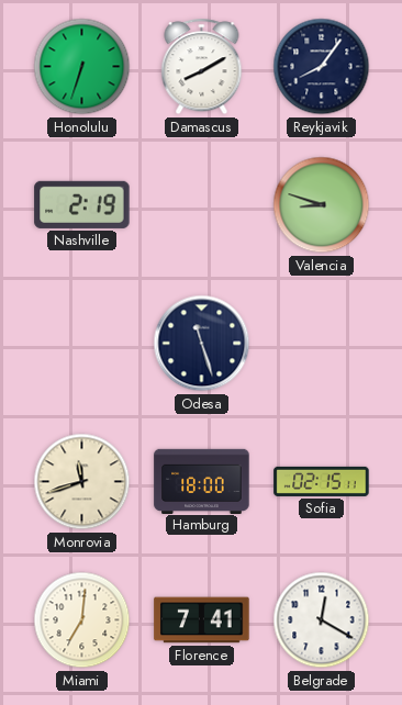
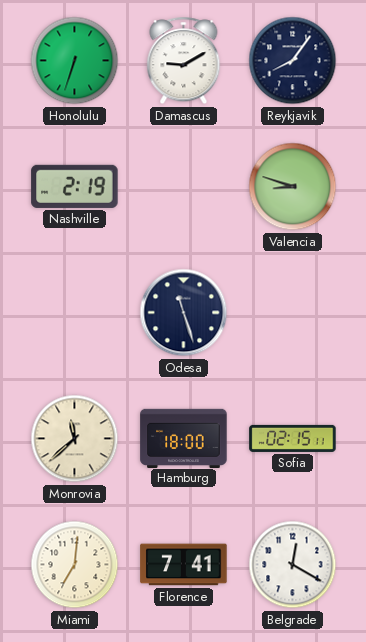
Damascus: 8:10 -> 9:10
Monrovia: 11:42 -> 11:38
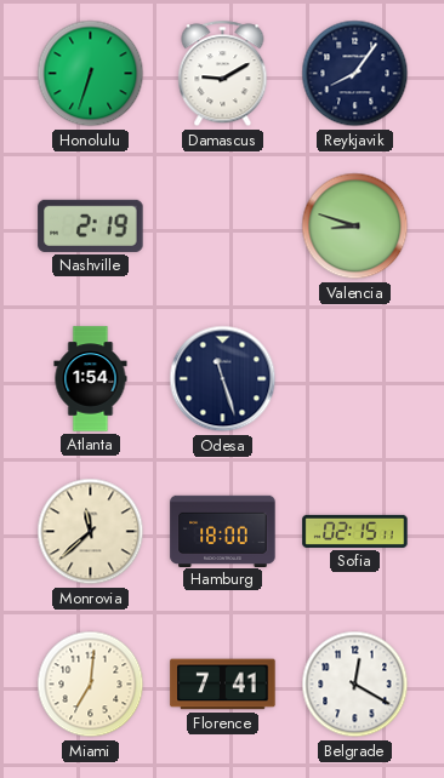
Atlanta: none -> 1:54
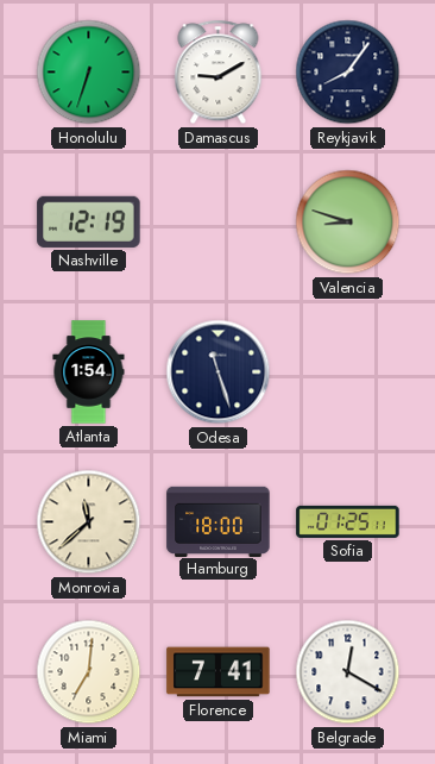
Nashville: 2:19 -> 12:19
Sofia: 02:15 -> 01:25
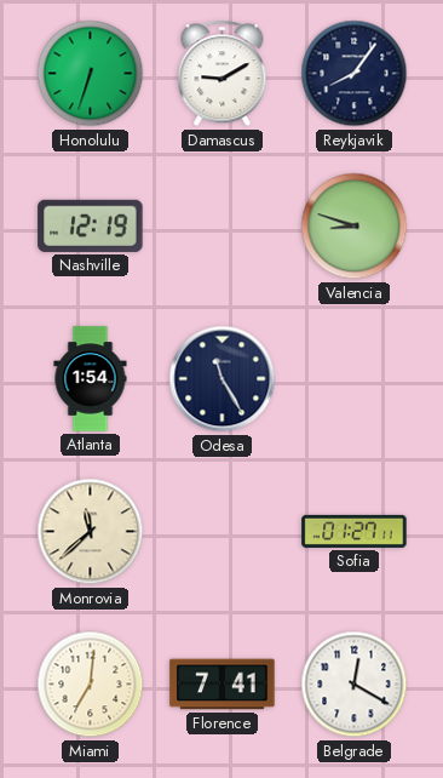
Odesa: 11:27 -> 11:25
Hamburg: 18:00 -> none
Sofia: 01:25 -> 01:27
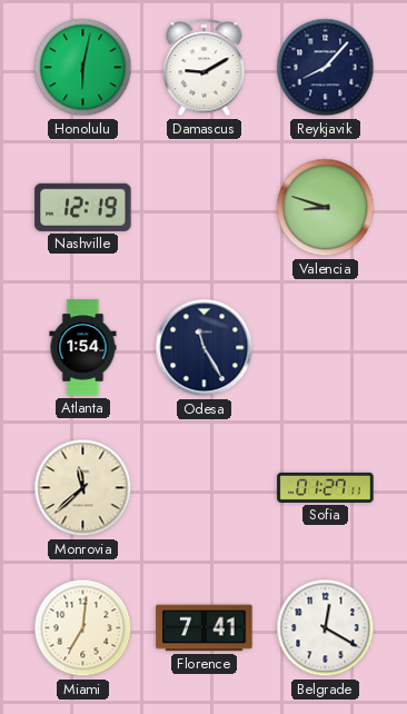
Honolulu: 6:33 -> 6:02
Reykjavik: 8:06 -> 8:07
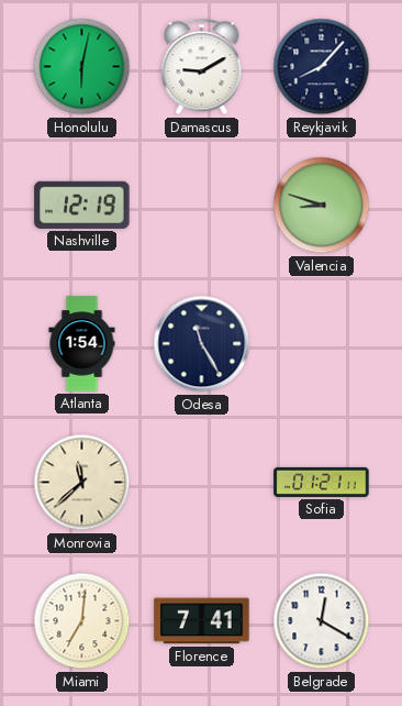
Sofia: 01:27 -> 01:21
